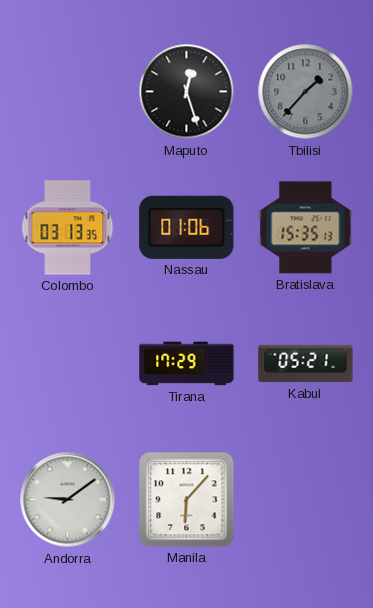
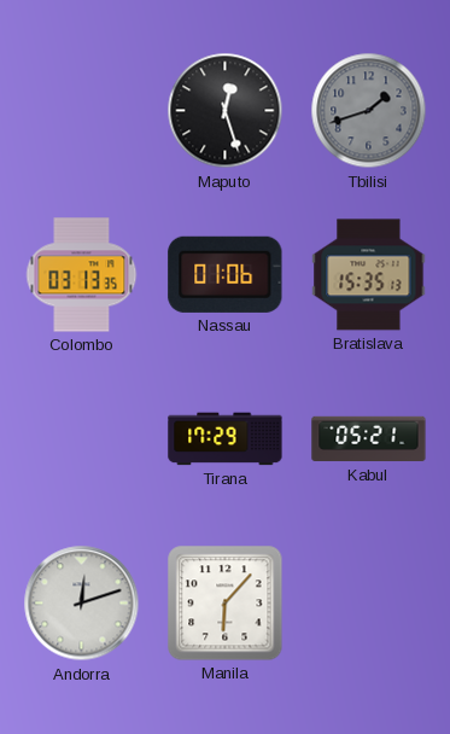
Tbilisi: 1:37 -> 1:42
Andorra: 9:09 -> 12:12
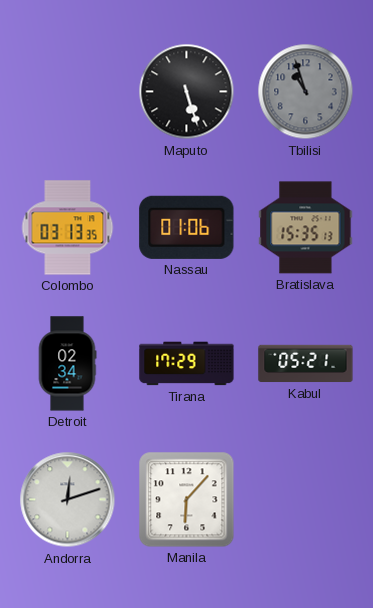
Maputo: 12:27 -> 5:27
Tbilisi: 1:42 -> 10:57
Detroit: none -> 02:34
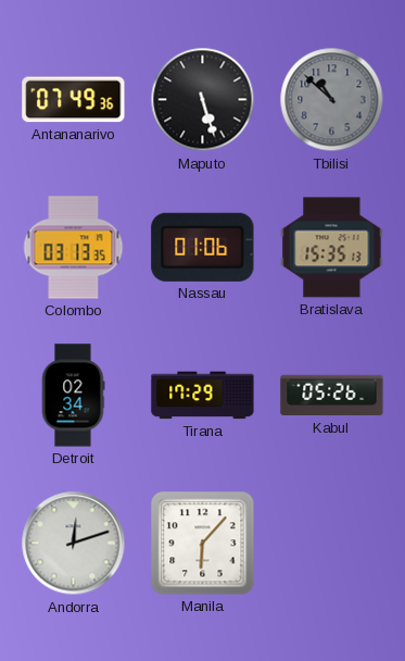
Antananarivo: none -> 07:49
Tbilisi: 10:57 -> 10:52
Kabul: 05:21 -> 05:26
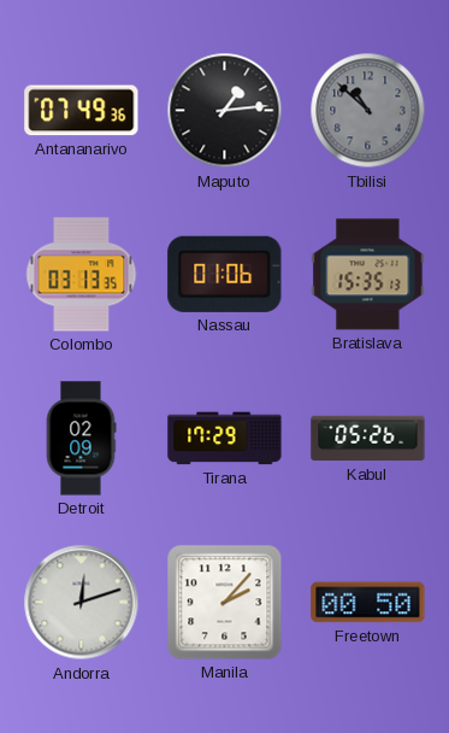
Maputo: 5:27 -> 1:14
Detroit: 02:34 -> 02:09
Manila: 6:07 -> 2:07
Freetown: none -> 00:50
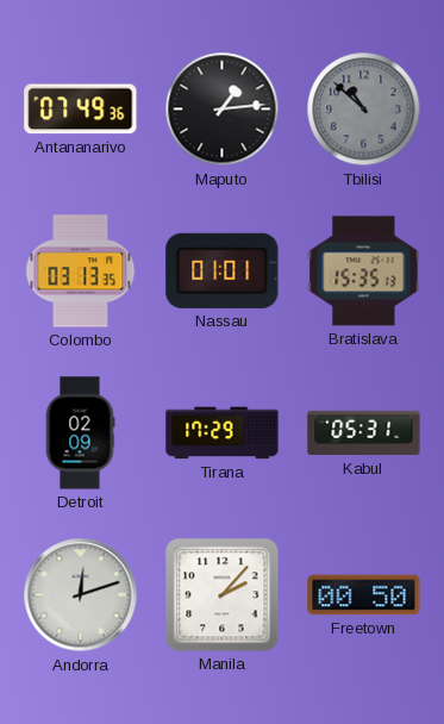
Nassau: 01:06 -> 01:01
Kabul: 05:26 -> 05:31
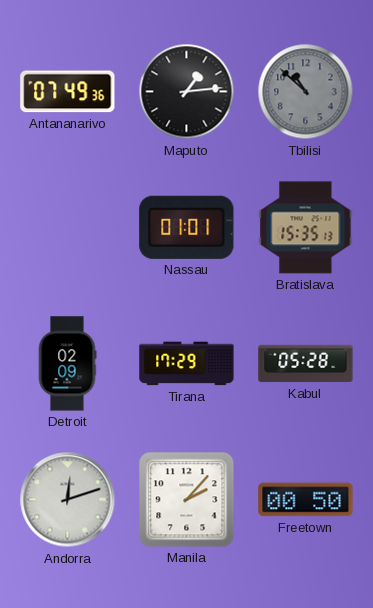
Colombo: 03:13 -> none
Kabul: 05:31 -> 05:28
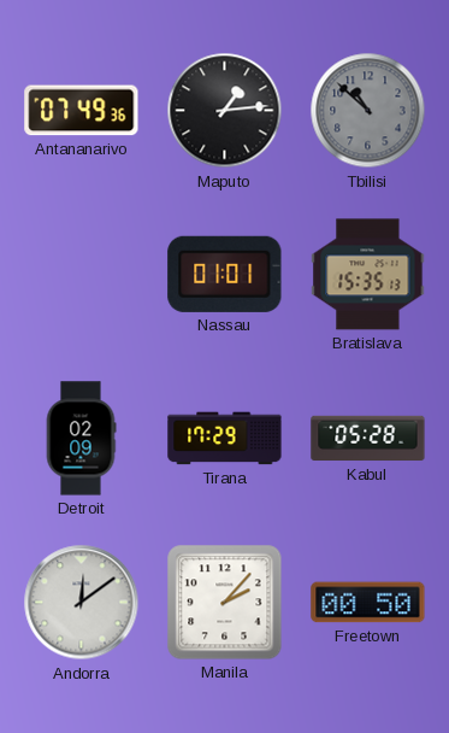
Andorra: 12:12 -> 12:09
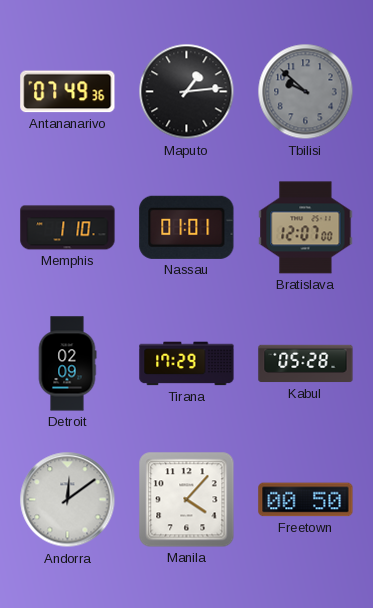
Tbilisi: 10:52 -> 9:52
Memphis: none -> 1:10
Bratislava: 15:35 -> 12:07
Manila: 2:07 -> 4:07
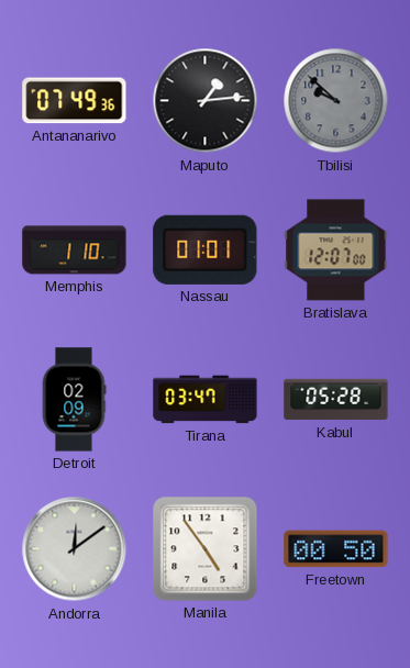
Tirana: 17:29 -> 03:47
Manila: 4:07 -> 4:54
